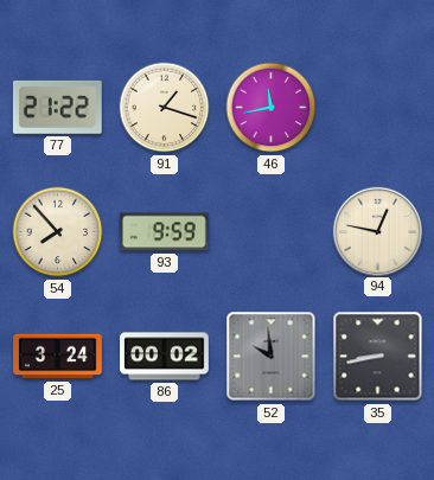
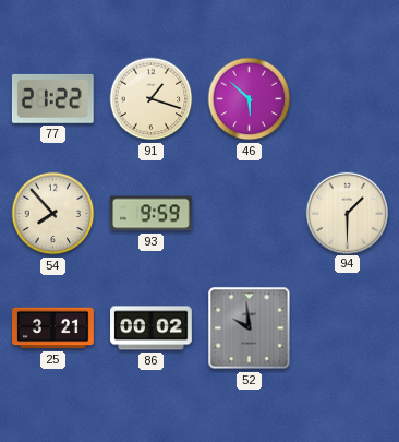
46: 11:43 -> 5:52
94: 12:47 -> 1:30
25: 3:24 -> 3:21
35: 8:43 -> none
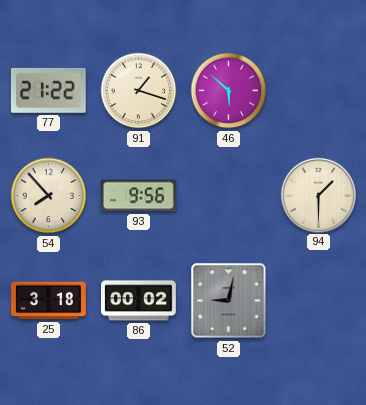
93: 9:59 -> 9:56
25: 3:21 -> 3:18
52: 9:59 -> 9:02
